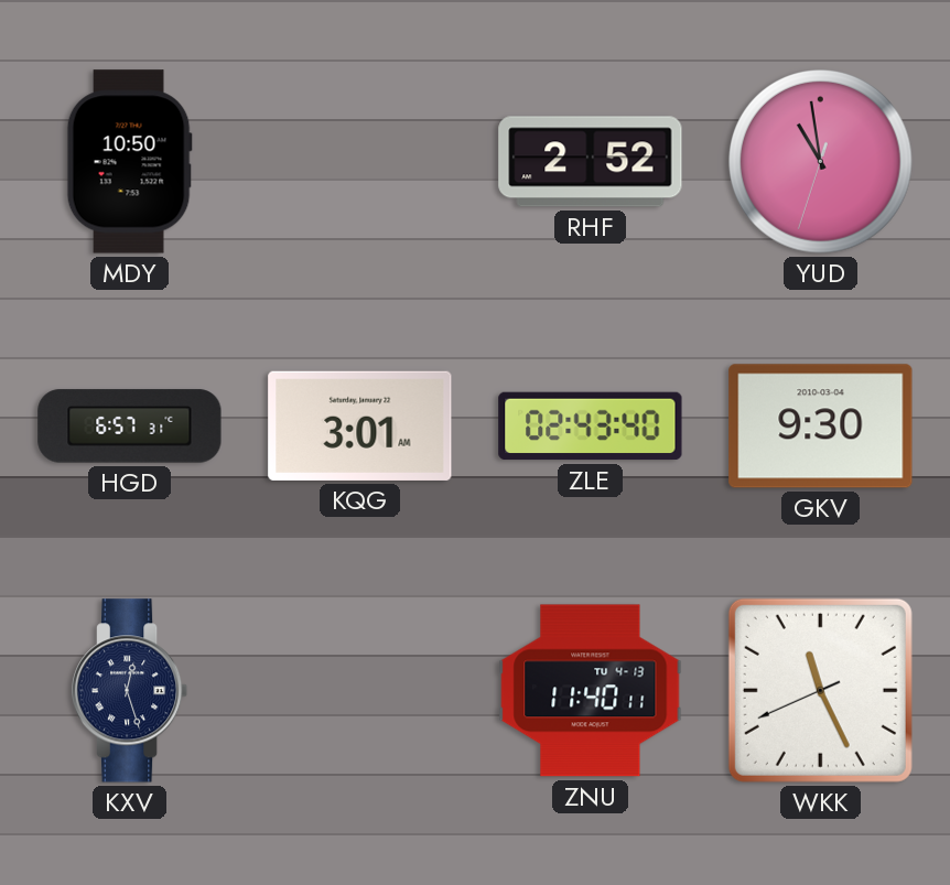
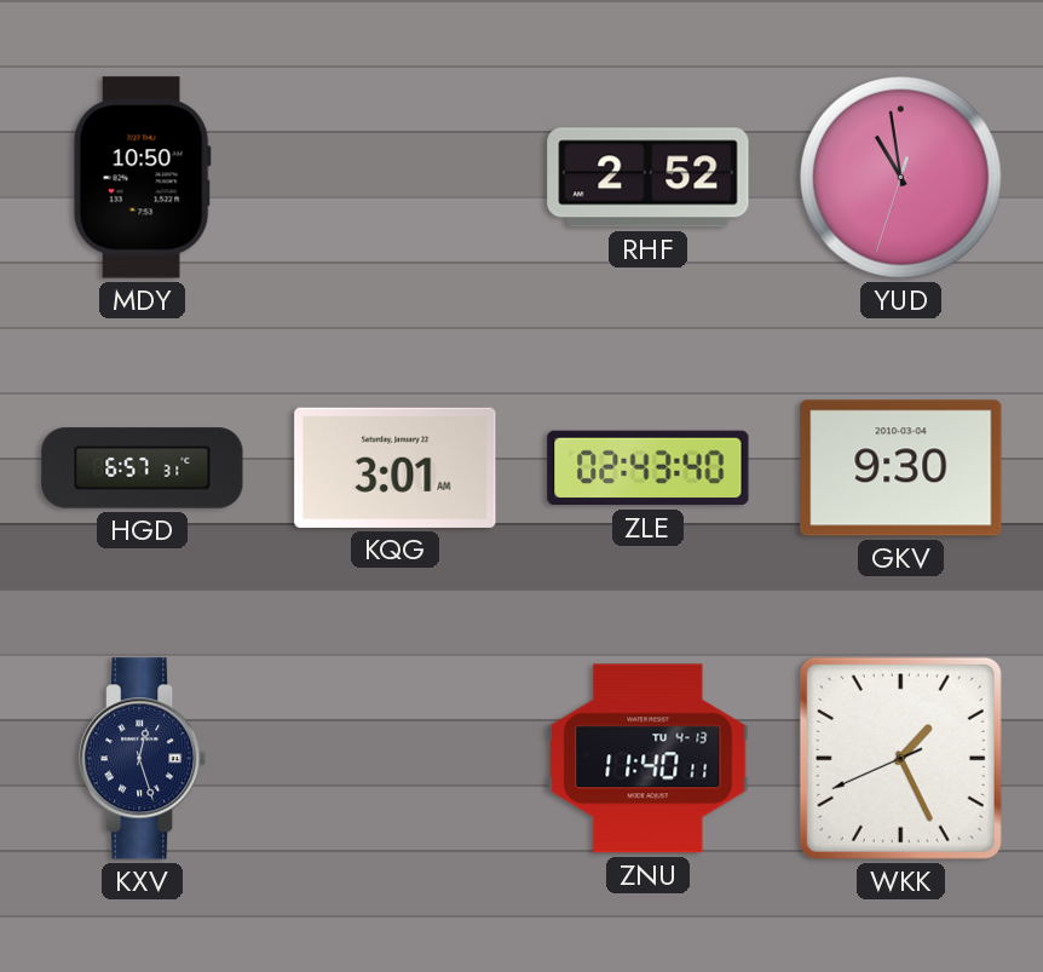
WKK: 11:25 -> 1:25
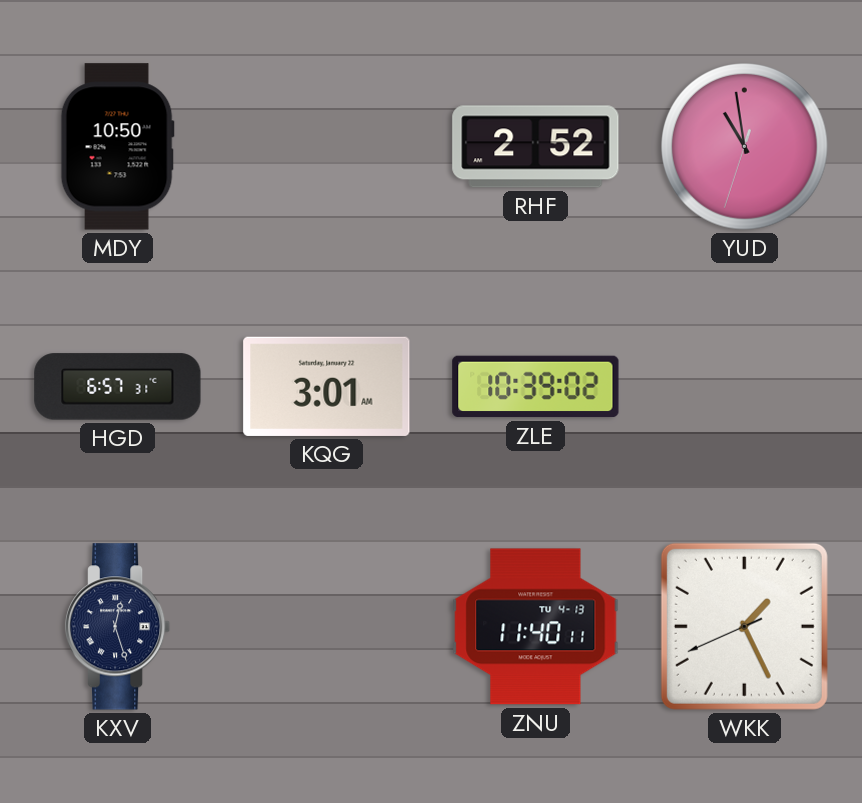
ZLE: 02:43 -> 10:39
GKV: 9:30 -> none
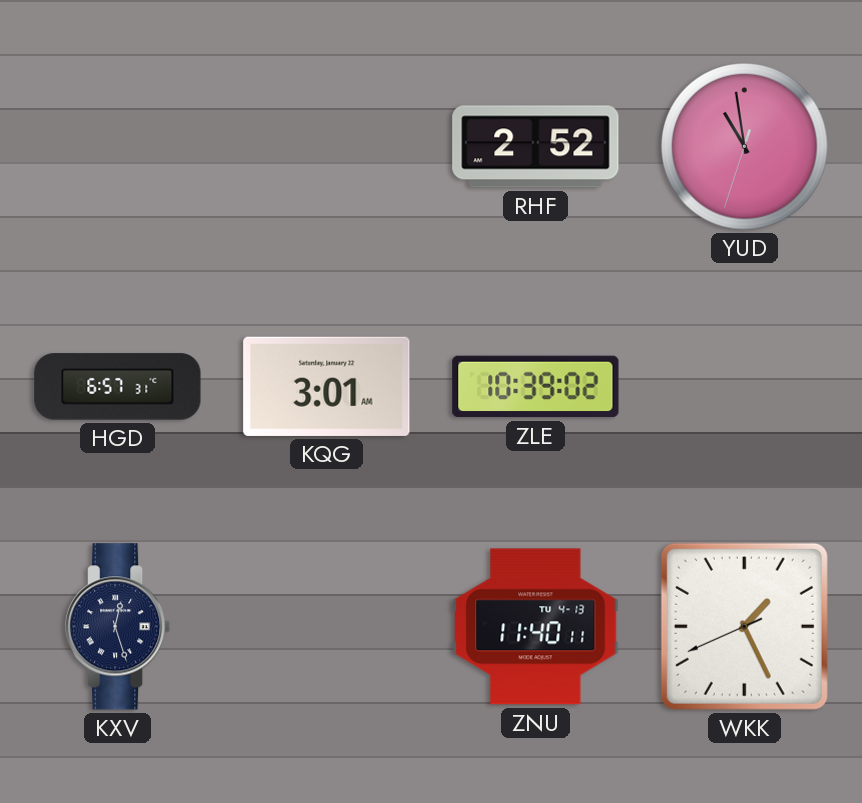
MDY: 10:50 -> none
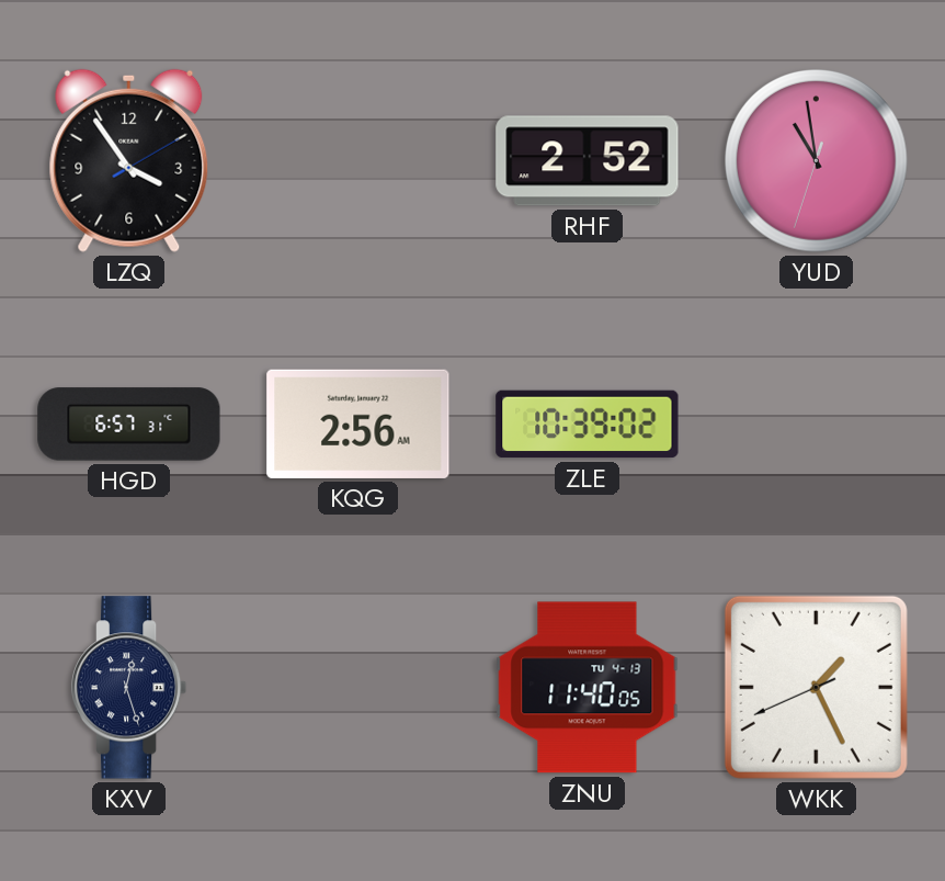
LZQ: none -> 3:54
KQG: 3:01 -> 2:56
ZNU: 11:40:11 -> 11:40:05
